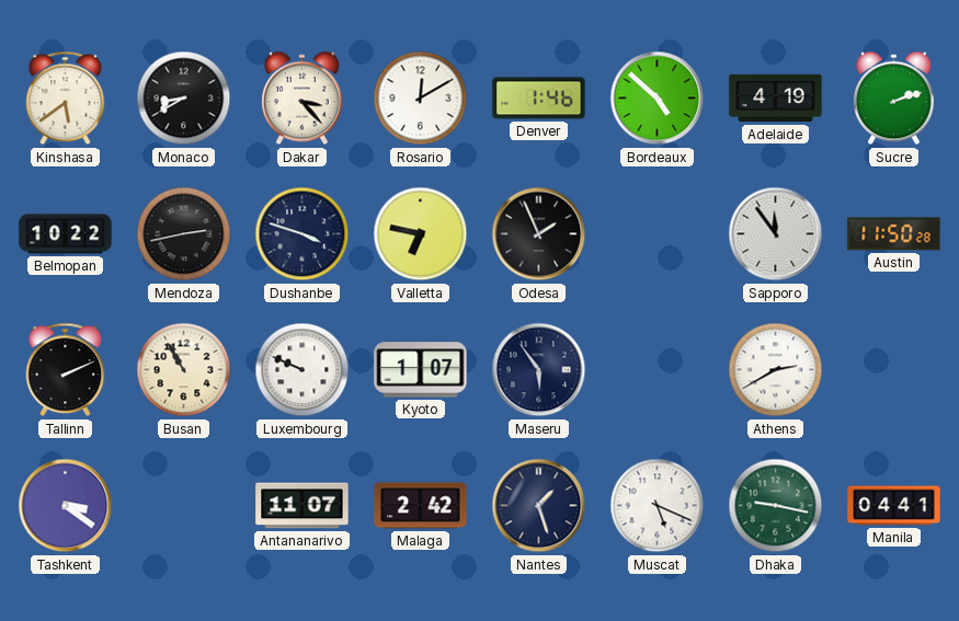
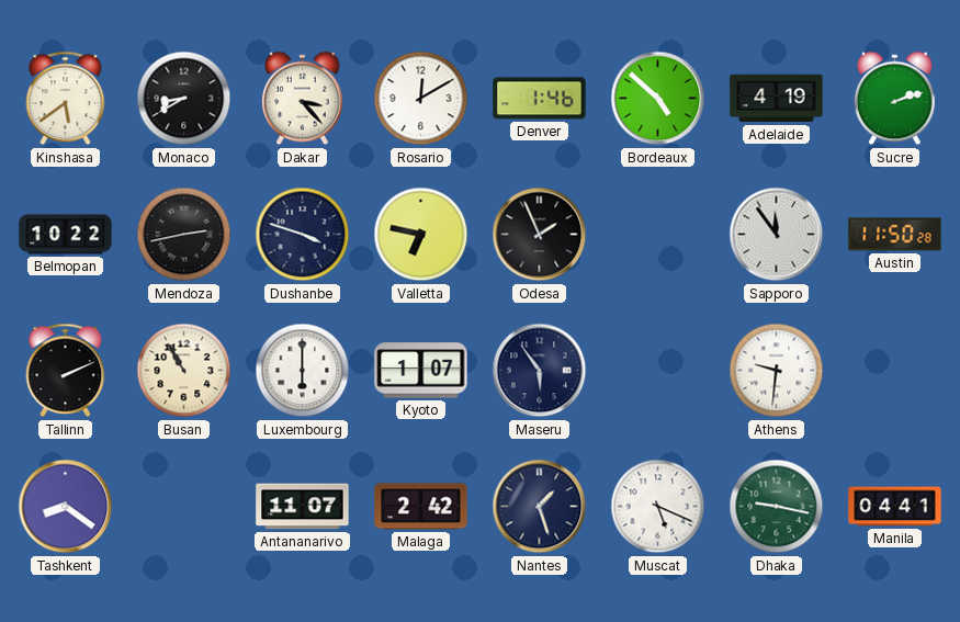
Luxembourg: 9:49 -> 6:00
Athens: 2:40 -> 9:31
Tashkent: 3:21 -> 8:21
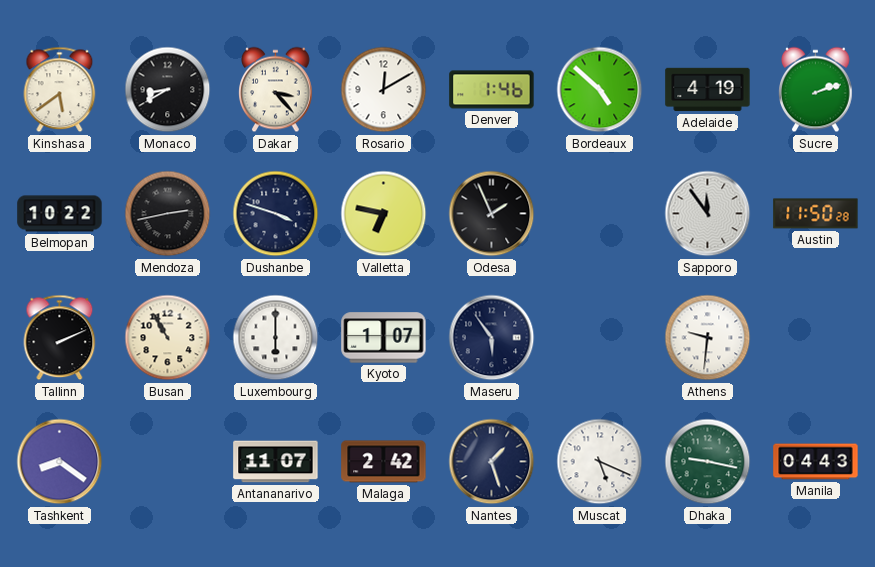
Manila: 04:41 -> 04:43
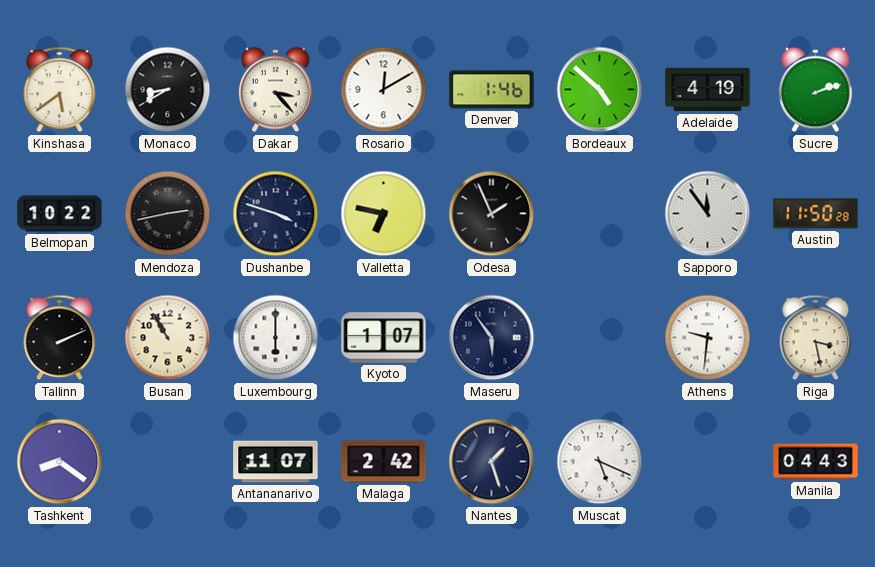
Riga: none -> 3:28
Dhaka: 9:17 -> none
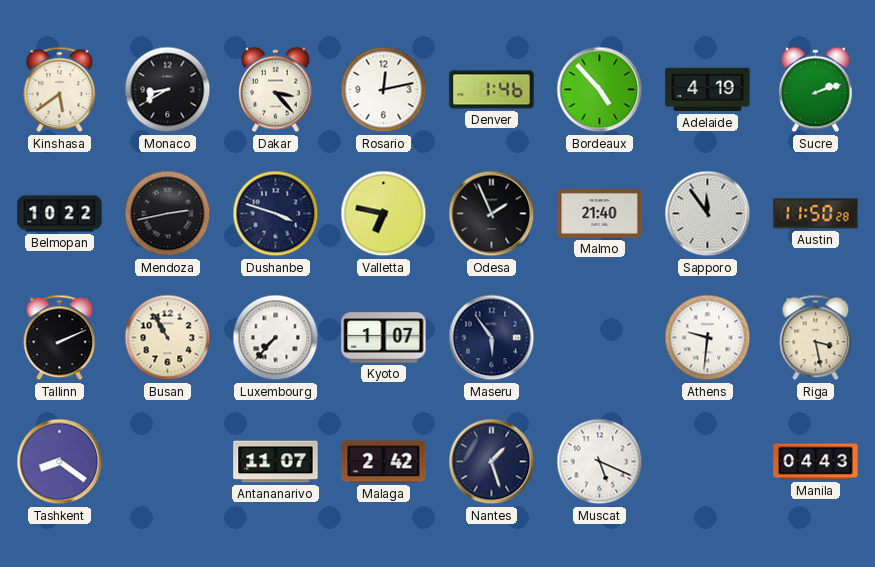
Rosario: 12:10 -> 12:13
Bordeaux: 4:52 -> 4:53
Malmo: none -> 21:40
Luxembourg: 6:00 -> 7:37
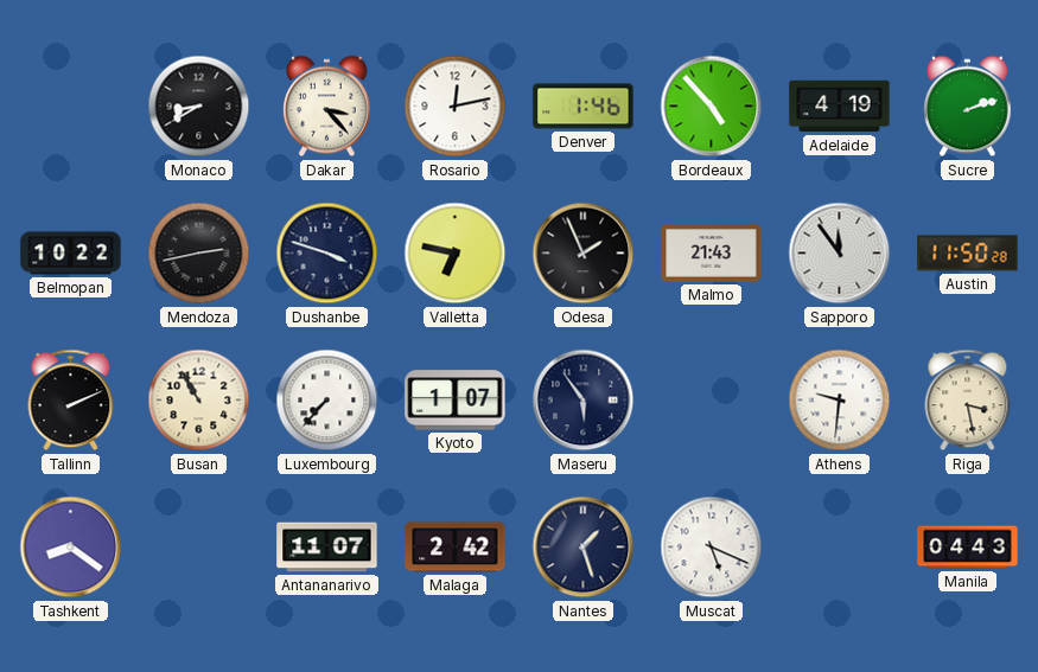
Kinshasa: 5:39 -> none
Malmo: 21:40 -> 21:43
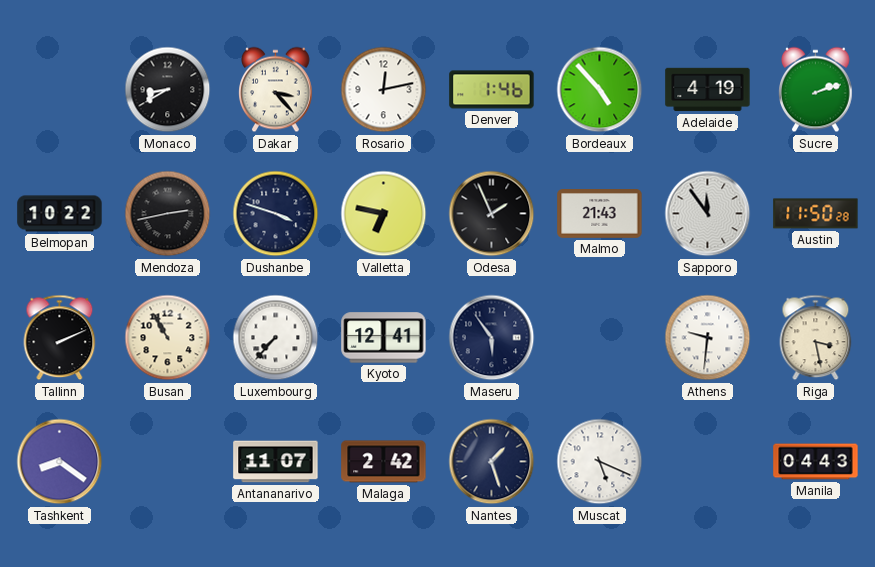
Kyoto: 1:07 -> 12:41
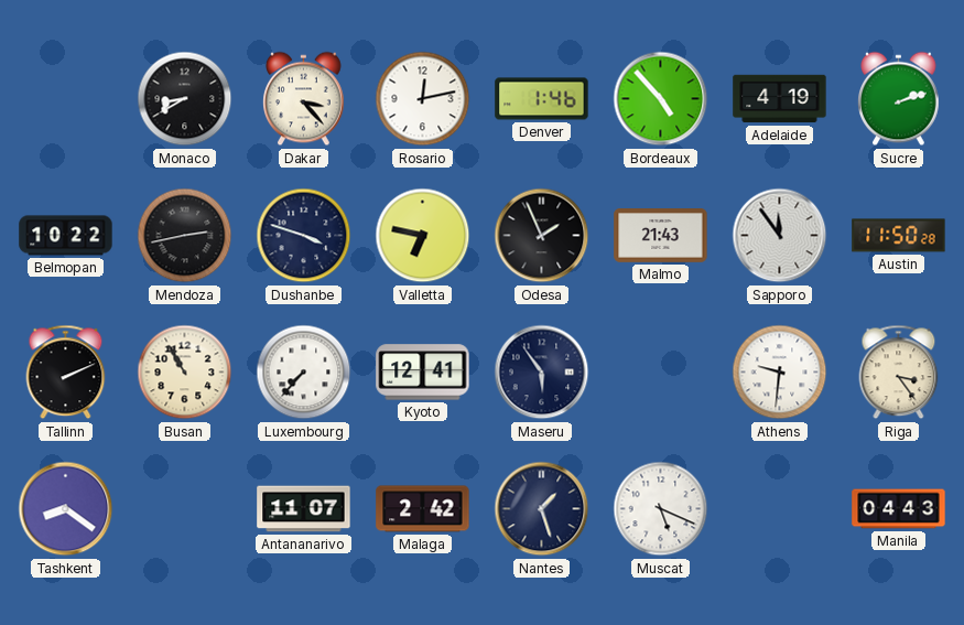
Riga: 3:28 -> 3:24
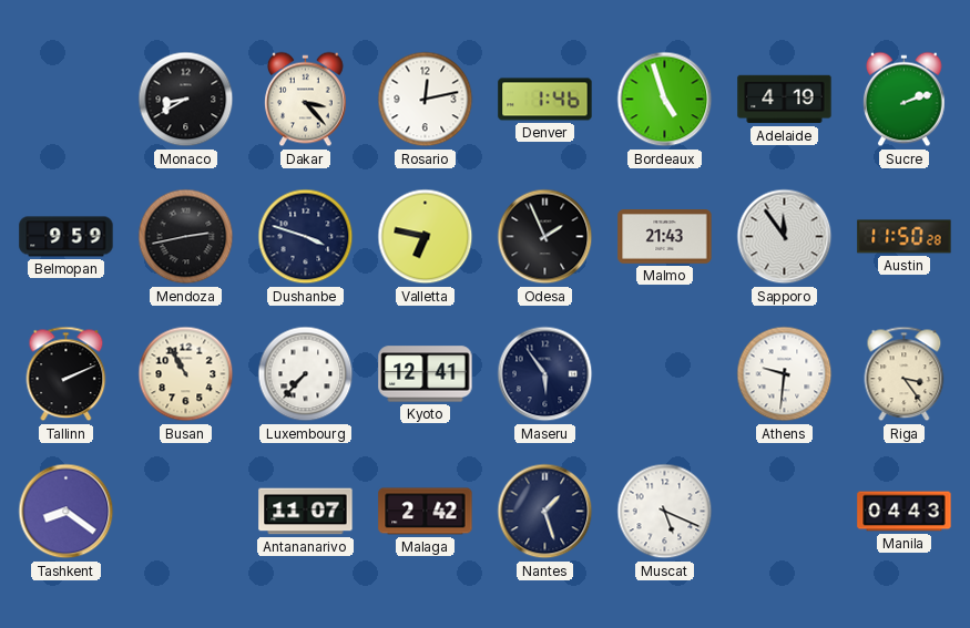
Bordeaux: 4:53 -> 4:57
Belmopan: 10:22 -> 9:59
